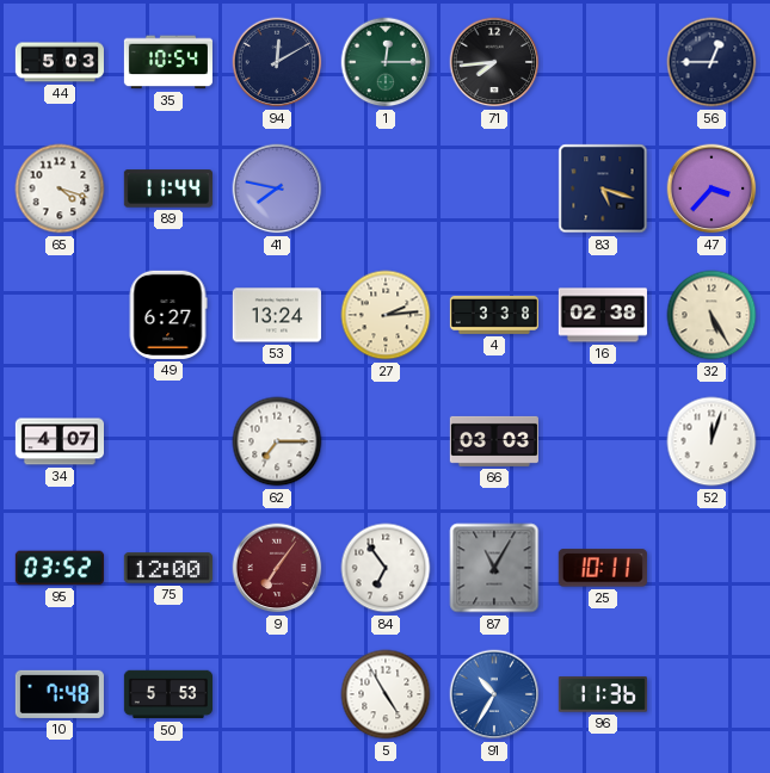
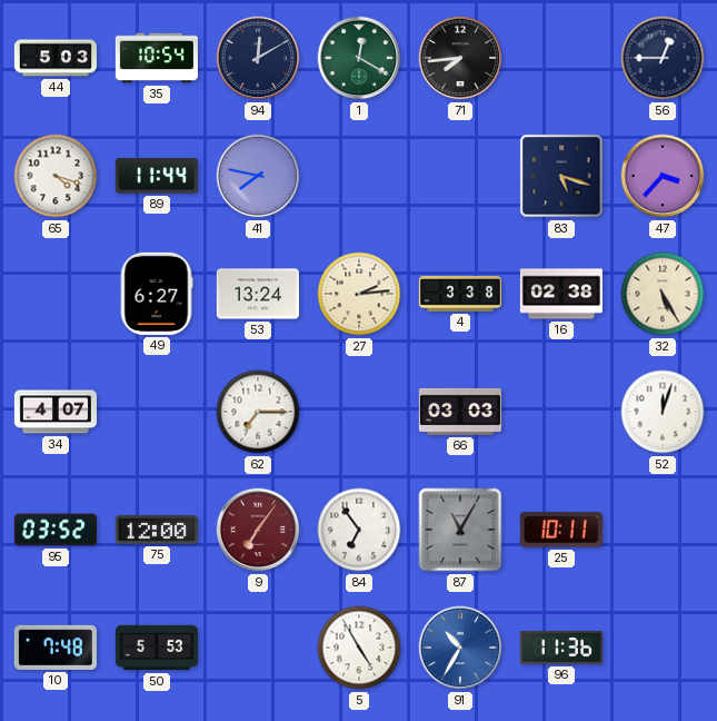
1: 12:15 -> 12:20
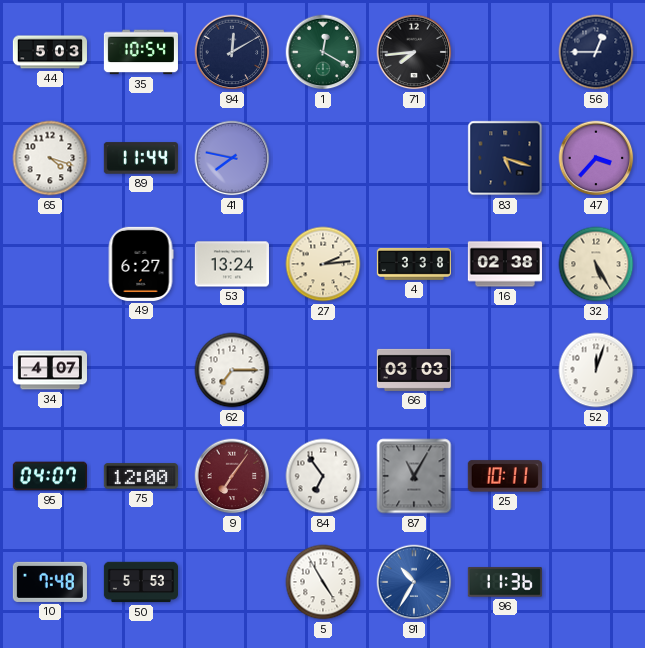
95: 03:52 -> 04:07
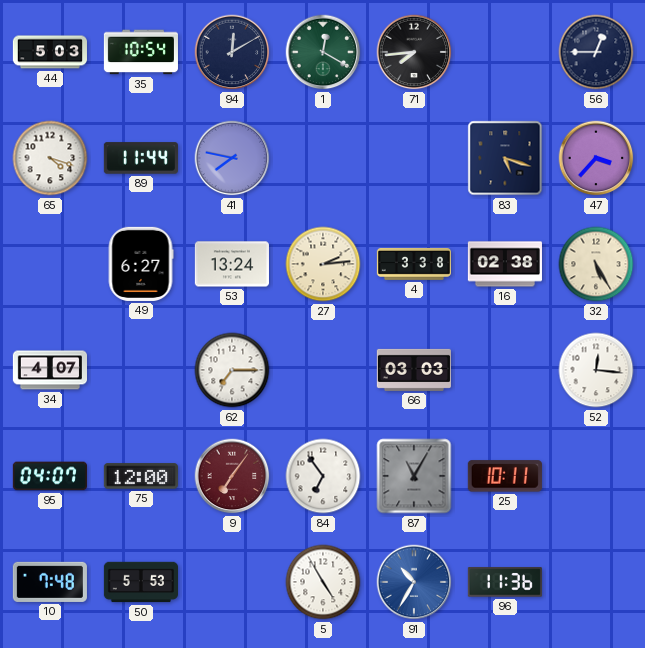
52: 12:03 -> 12:16
